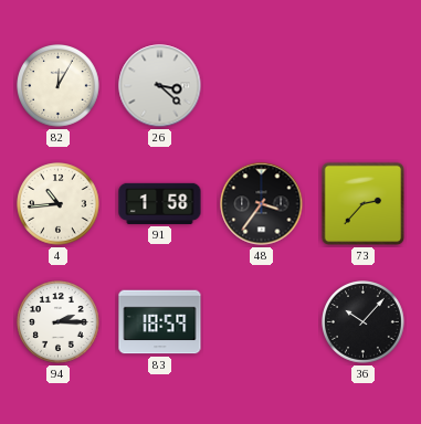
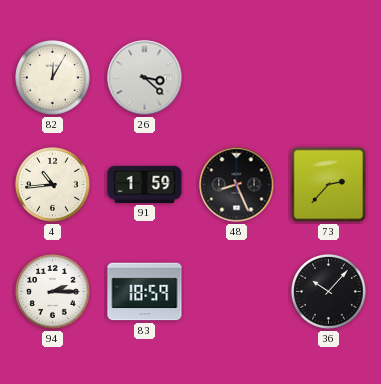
91: 1:58 -> 1:59
48: 3:36 -> 8:26
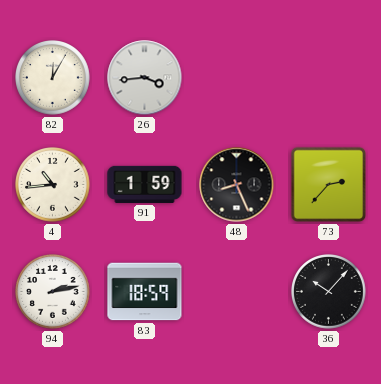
26: 3:22 -> 3:44
94: 2:15 -> 2:13
